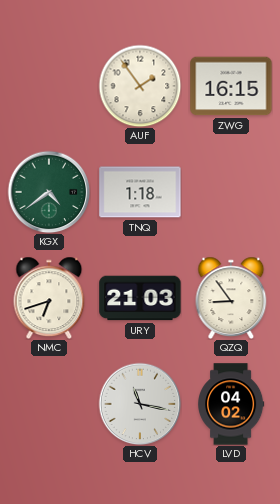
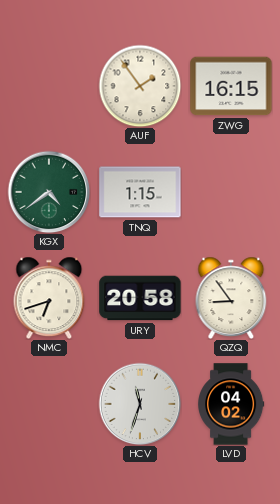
TNQ: 1:18 -> 1:15
URY: 21:03 -> 20:58
HCV: 11:17 -> 11:33
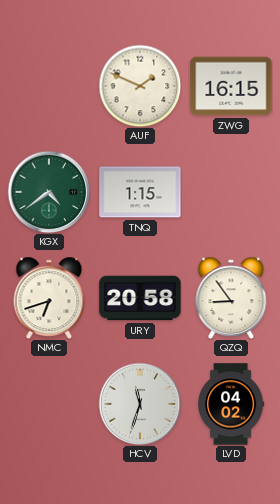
AUF: 1:54 -> 1:49
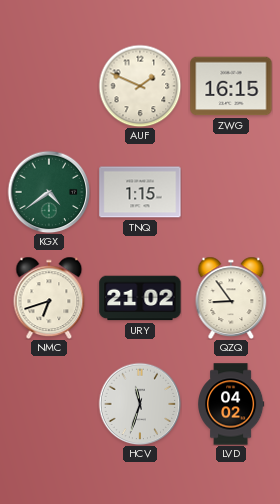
URY: 20:58 -> 21:02
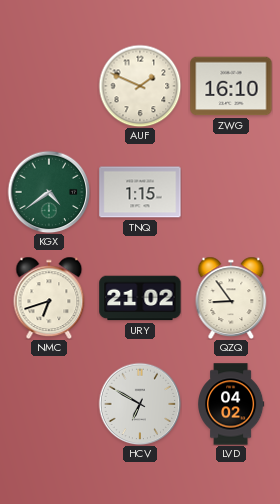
ZWG: 16:15 -> 16:10
HCV: 11:33 -> 6:50
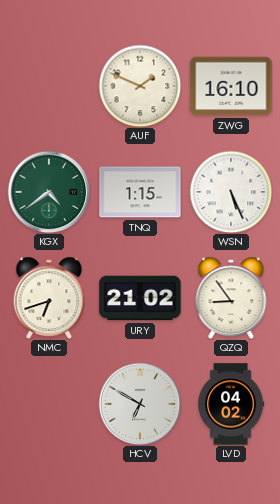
WSN: none -> 5:26
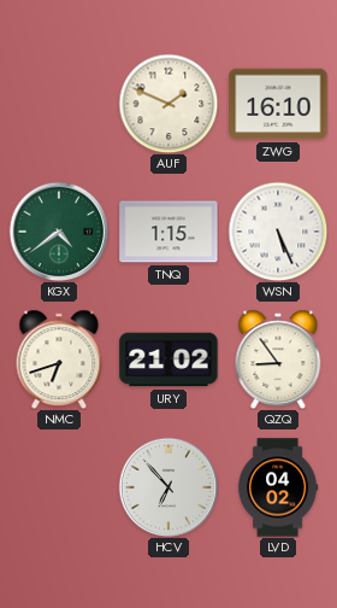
HCV: 6:50 -> 6:53
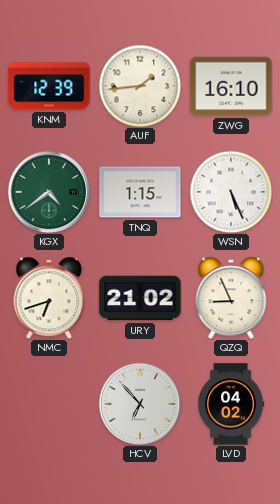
KNM: none -> 12:39
AUF: 1:49 -> 1:44
QZQ: 8:54 -> 8:56
